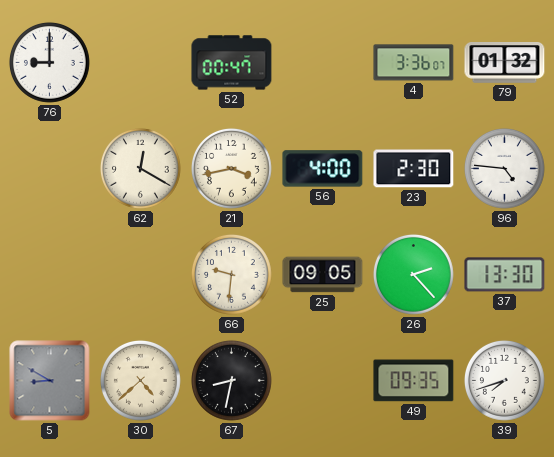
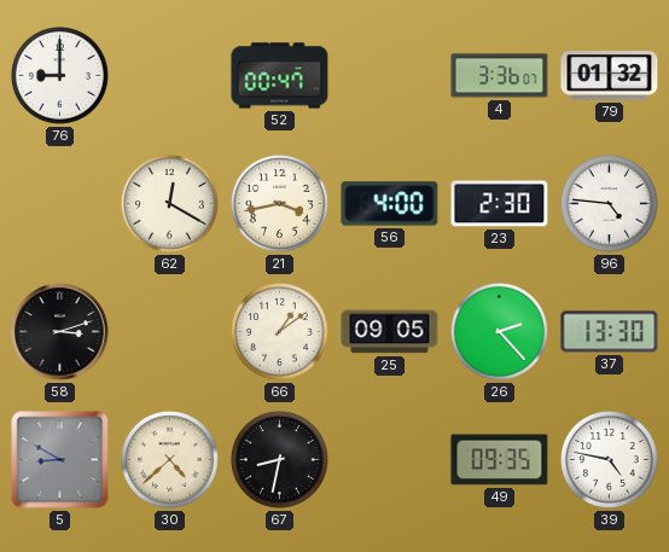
58: none -> 3:12
66: 9:31 -> 1:09
39: 7:42 -> 4:47
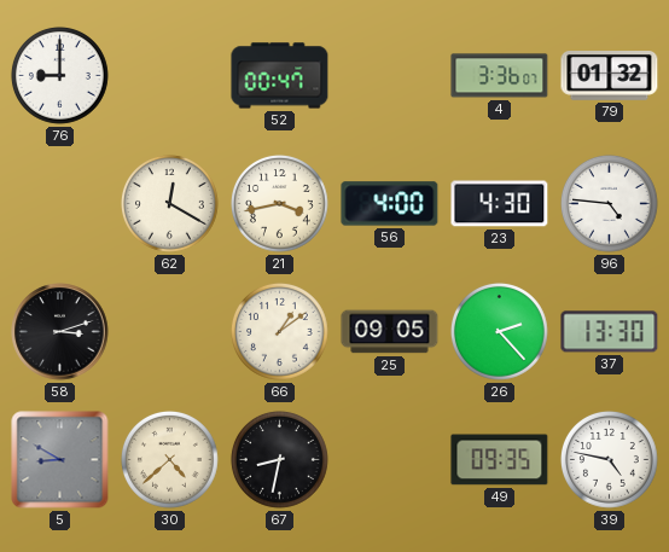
23: 2:30 -> 4:30
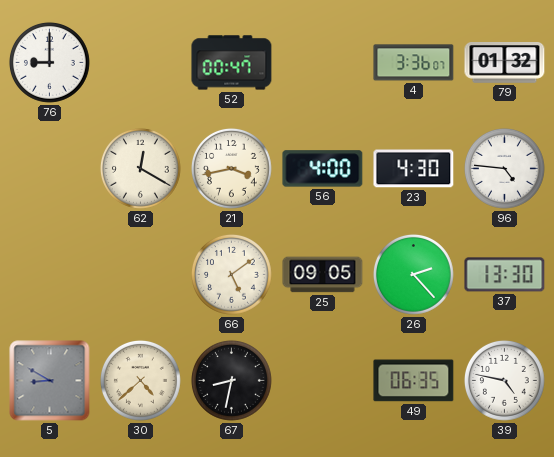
58: 3:12 -> none
66: 1:09 -> 5:09
49: 09:35 -> 06:35
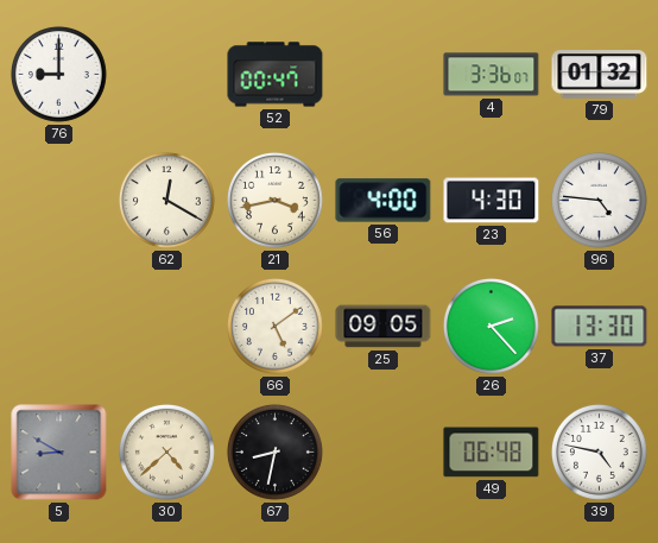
49: 06:35 -> 06:48
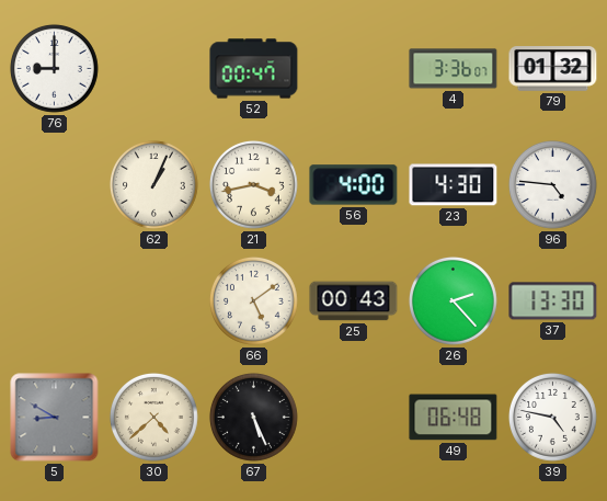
62: 12:20 -> 1:04
25: 09:05 -> 00:43
67: 8:32 -> 5:26
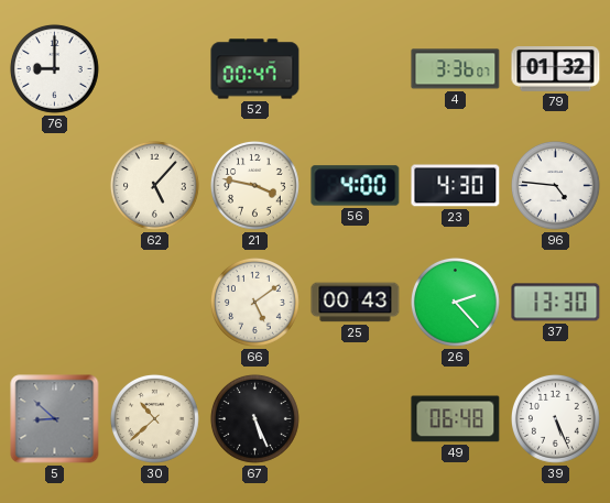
62: 1:04 -> 5:07
21: 3:43 -> 3:47
5: 8:50 -> 8:52
30: 4:38 -> 10:38
39: 4:47 -> 5:26
